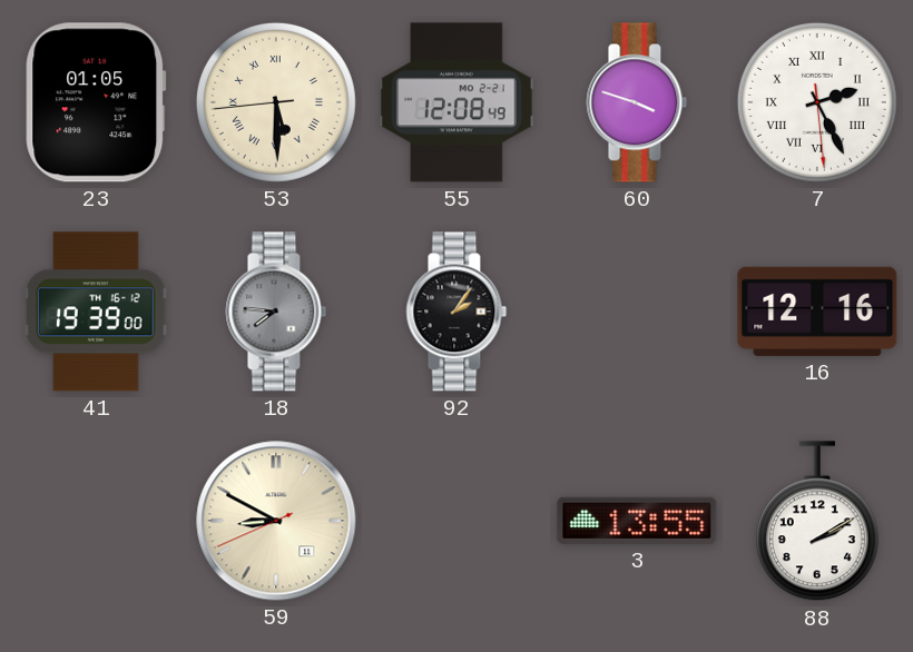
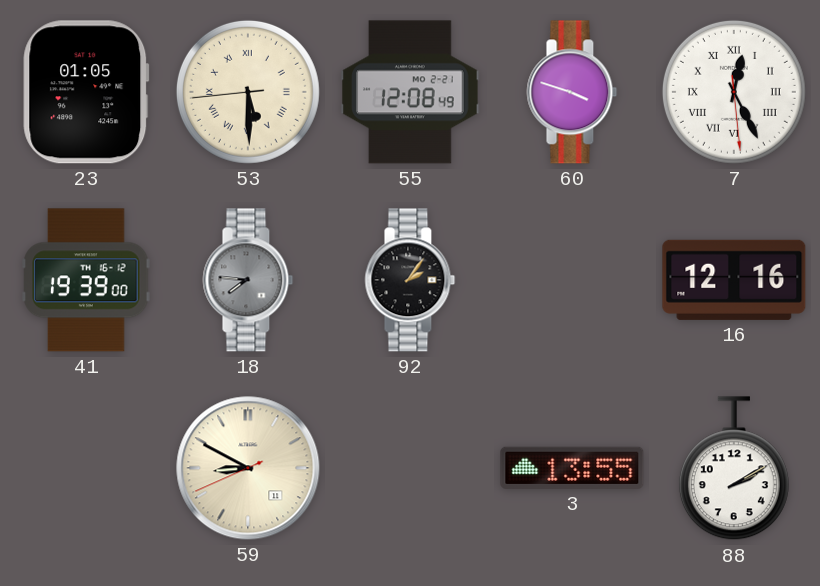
7: 2:25 -> 12:25
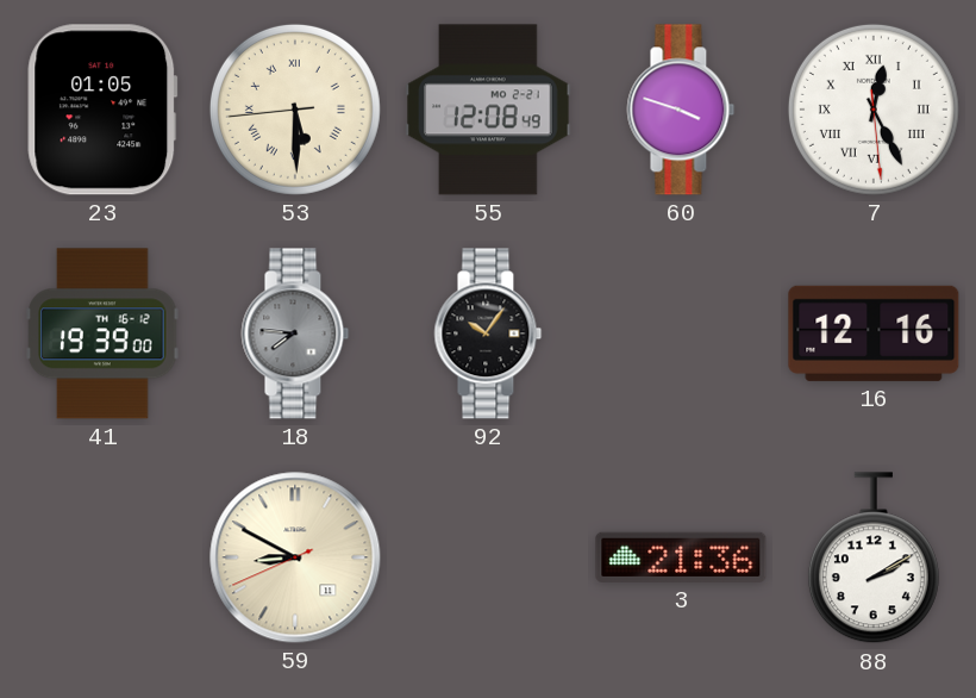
92: 2:06 -> 10:06
3: 13:55 -> 21:36
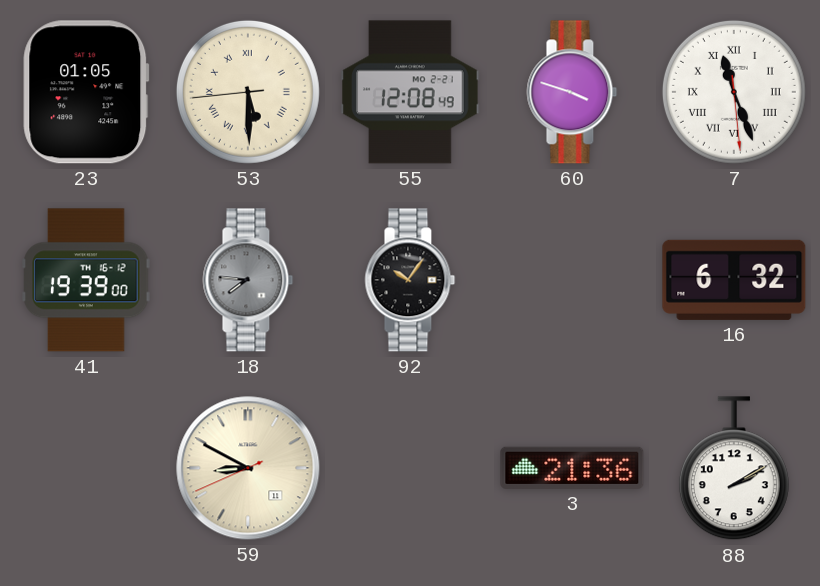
7: 12:25 -> 11:26
16: 12:16 -> 6:32
